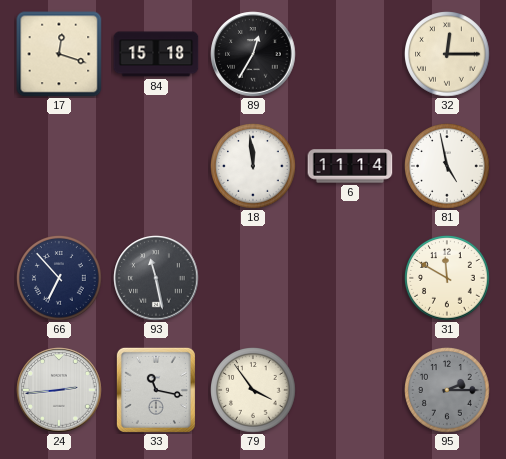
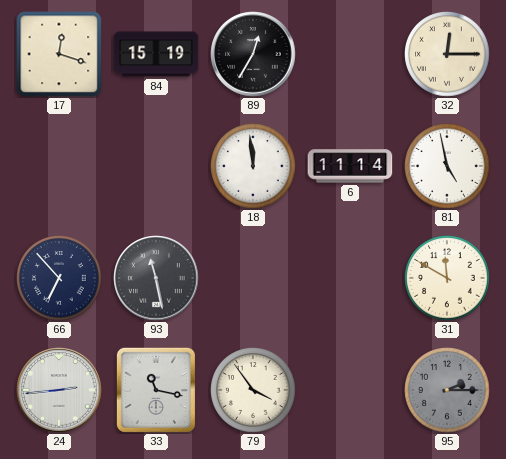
84: 15:18 -> 15:19
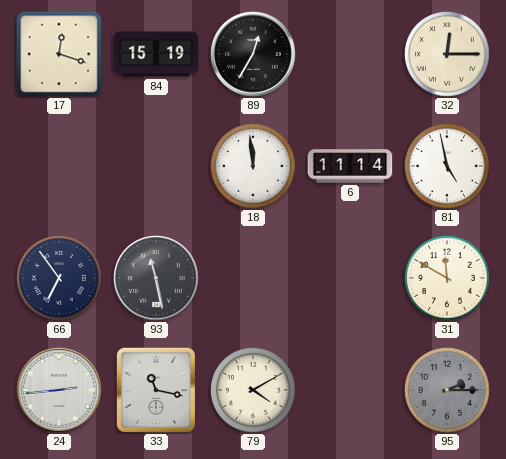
66: 6:53 -> 6:54
79: 3:54 -> 4:10
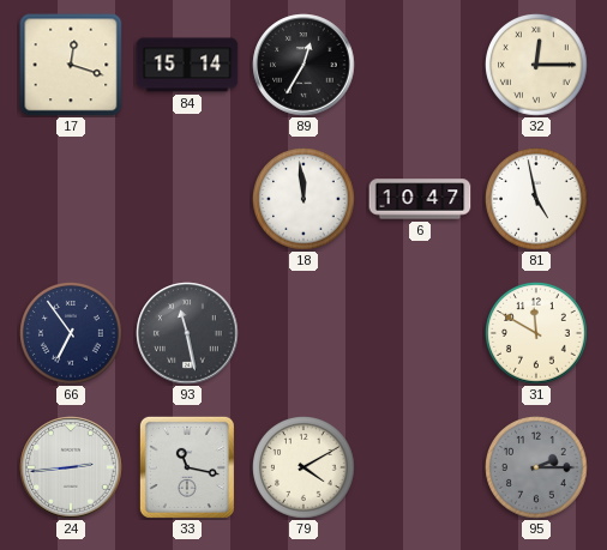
84: 15:19 -> 15:14
6: 11:14 -> 10:47
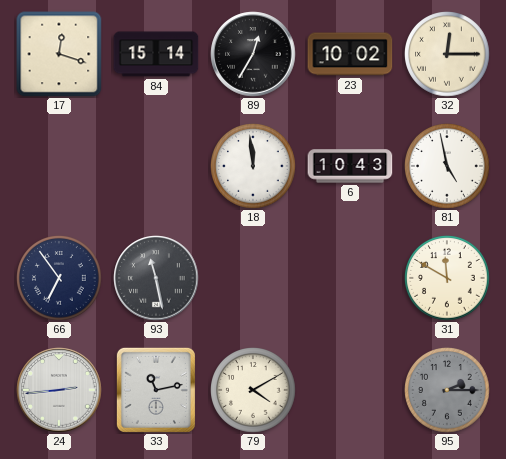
23: none -> 10:02
6: 10:47 -> 10:43
33: 11:17 -> 11:13
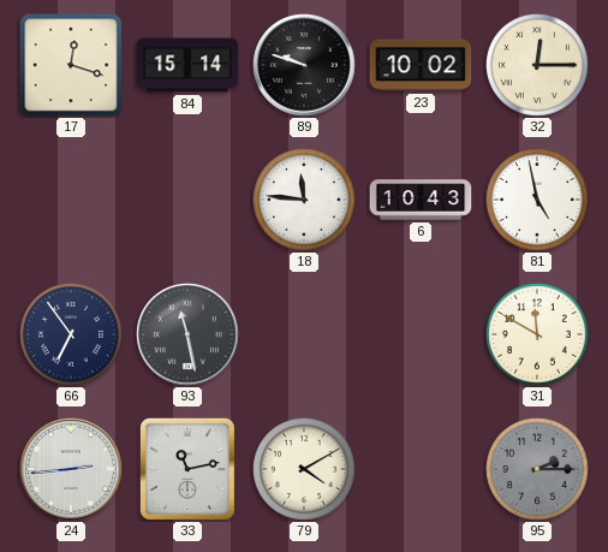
89: 12:35 -> 9:48
18: 11:59 -> 11:46
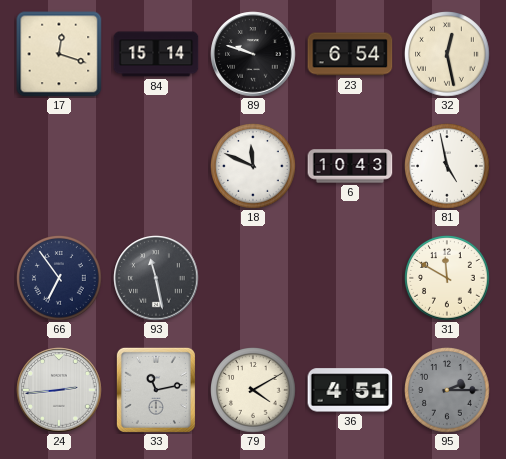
23: 10:02 -> 6:54
32: 12:15 -> 12:28
18: 11:46 -> 11:49
36: none -> 4:51
